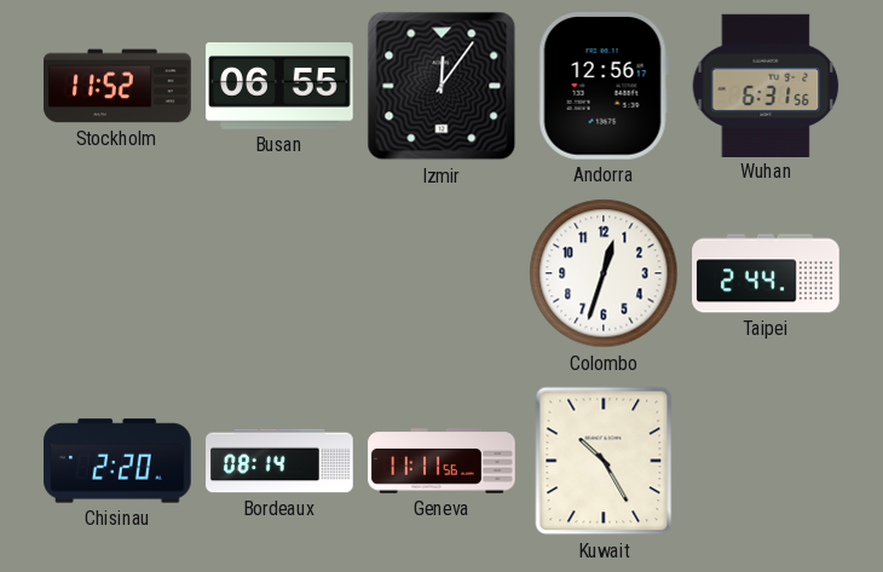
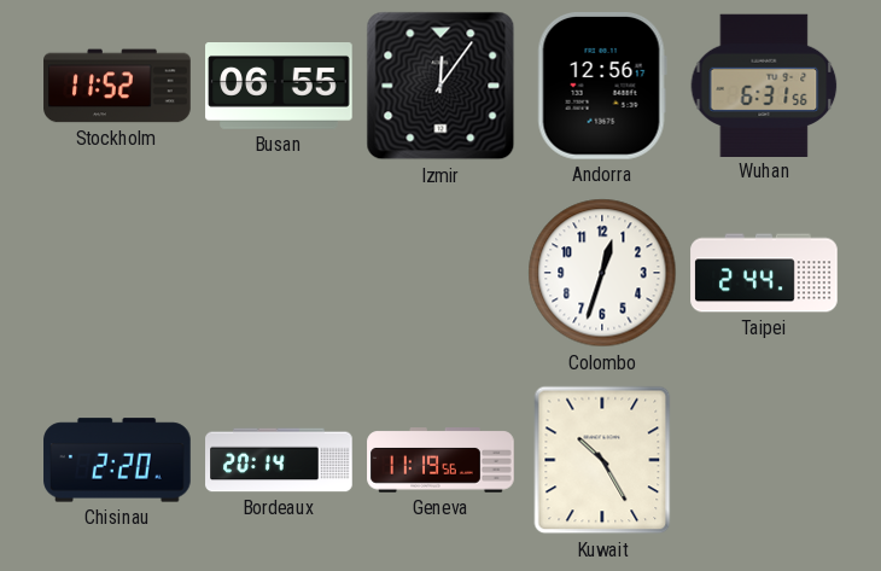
Bordeaux: 08:14 -> 20:14
Geneva: 11:11 -> 11:19
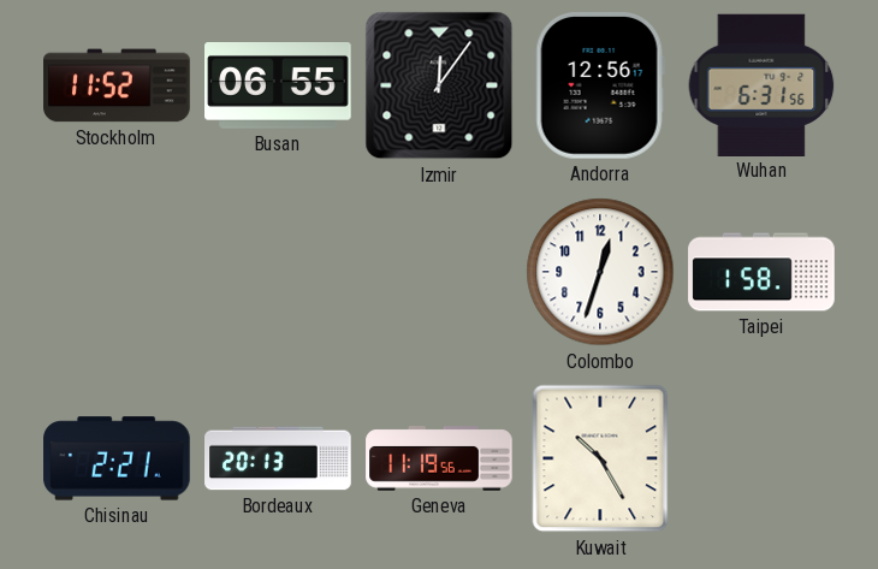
Taipei: 2:44 -> 1:58
Chisinau: 2:20 -> 2:21
Bordeaux: 20:14 -> 20:13
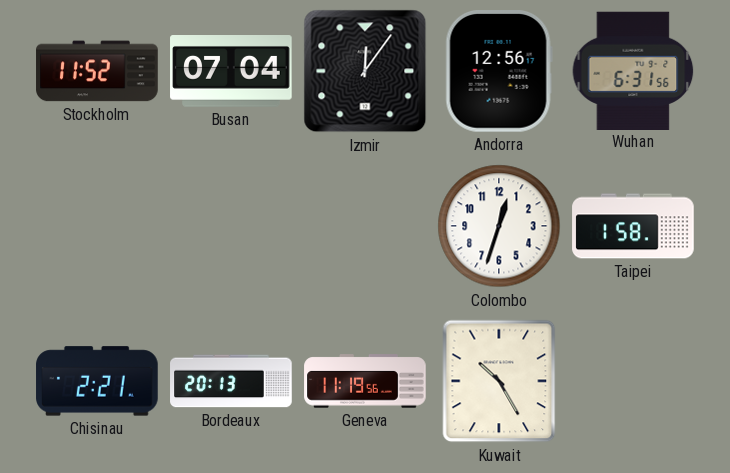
Busan: 06:55 -> 07:04
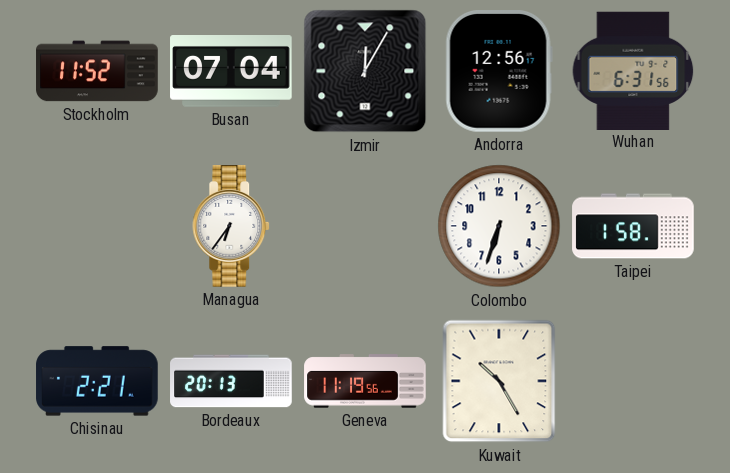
Izmir: 12:06 -> 12:05
Managua: none -> 6:36
Colombo: 12:33 -> 6:33
